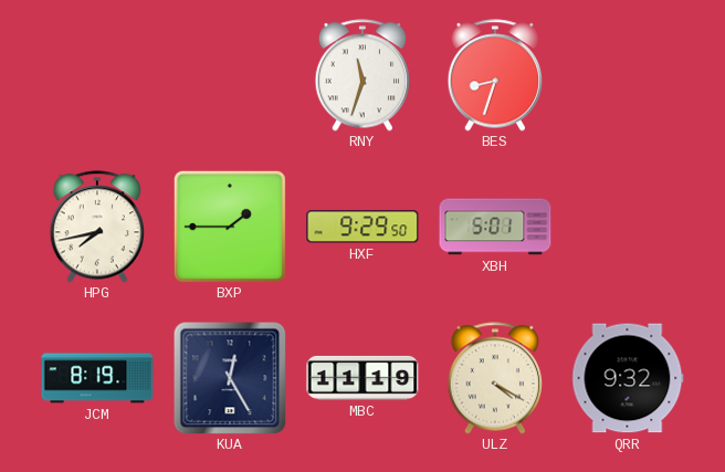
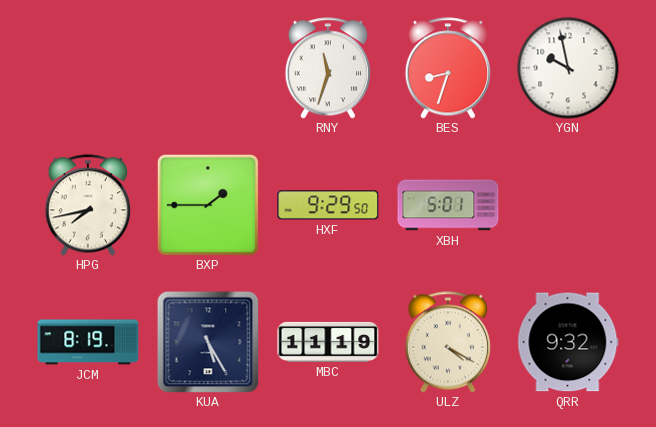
YGN: none -> 9:58
KUA: 12:25 -> 5:25
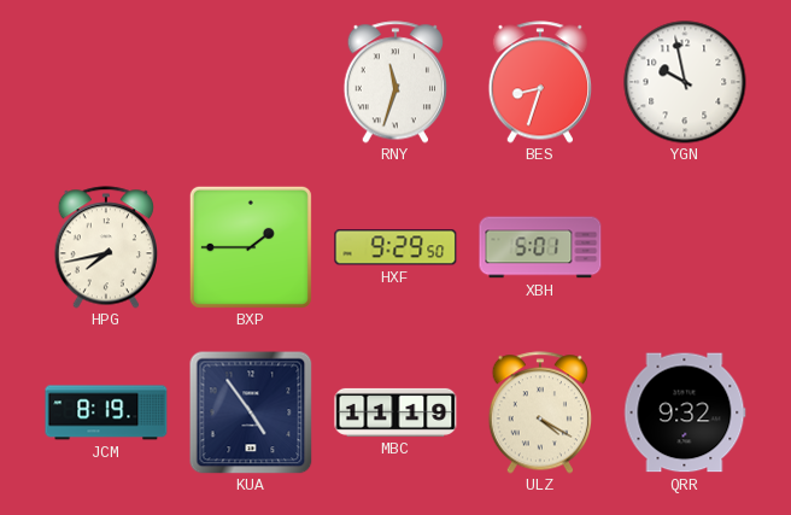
KUA: 5:25 -> 4:54
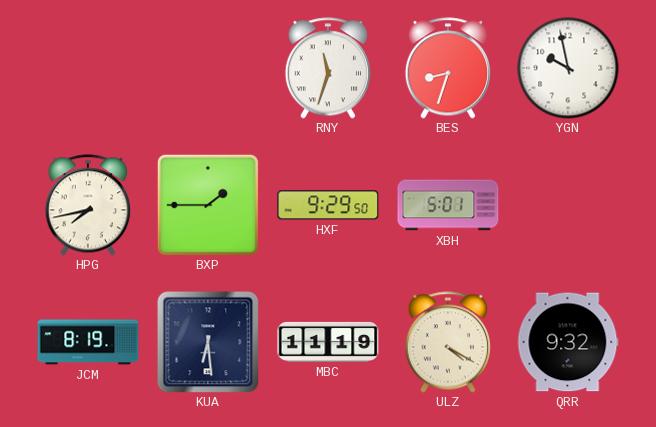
KUA: 4:54 -> 6:29
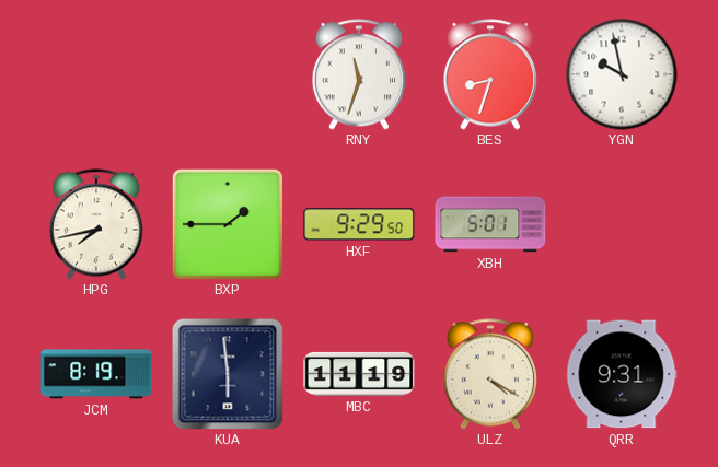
KUA: 6:29 -> 5:59
QRR: 9:32 -> 9:31
